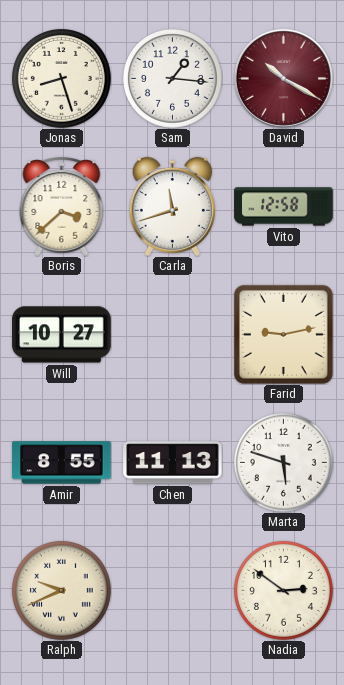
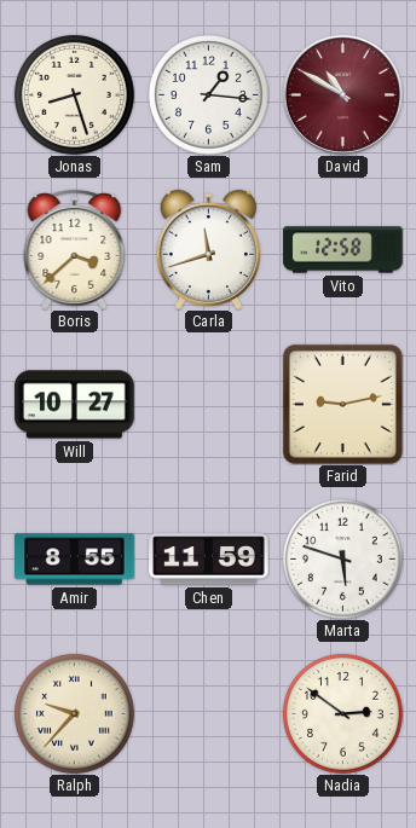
David: 10:20 -> 10:50
Chen: 11:13 -> 11:59
Ralph: 9:41 -> 9:37
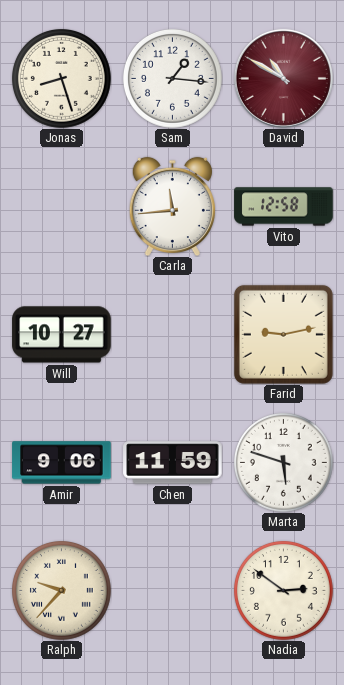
Boris: 3:38 -> none
Carla: 11:42 -> 11:44
Amir: 8:55 -> 9:06
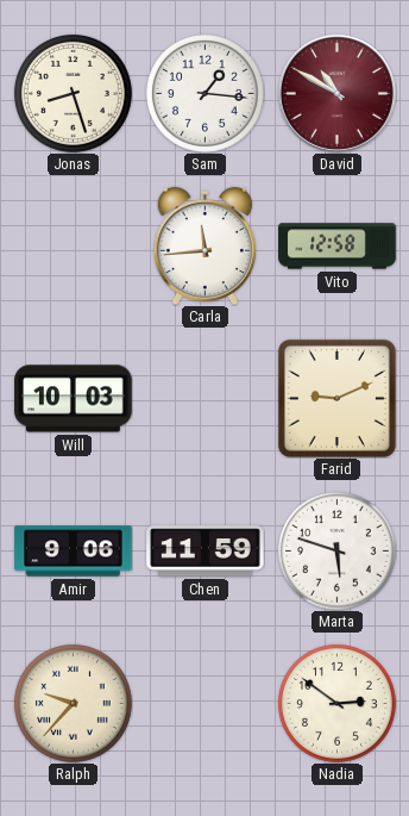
Will: 10:27 -> 10:03
Farid: 9:13 -> 9:11
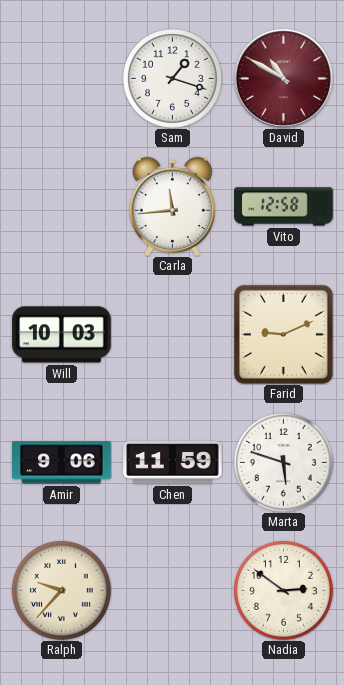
Jonas: 8:27 -> none
Sam: 1:16 -> 1:18
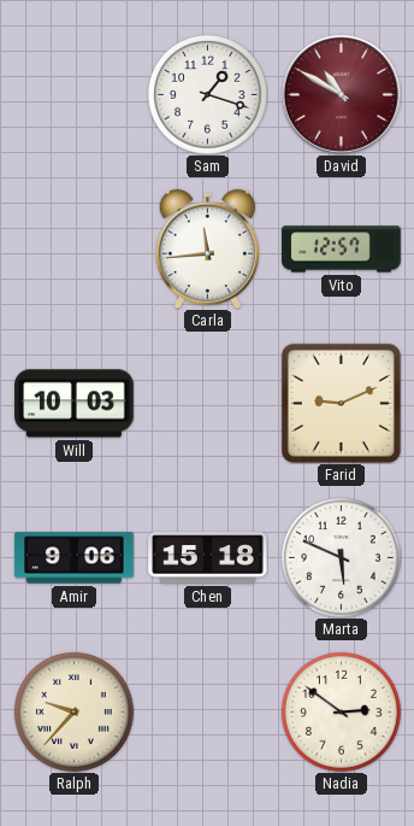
Vito: 12:58 -> 12:57
Chen: 11:59 -> 15:18
Marta: 5:48 -> 5:49
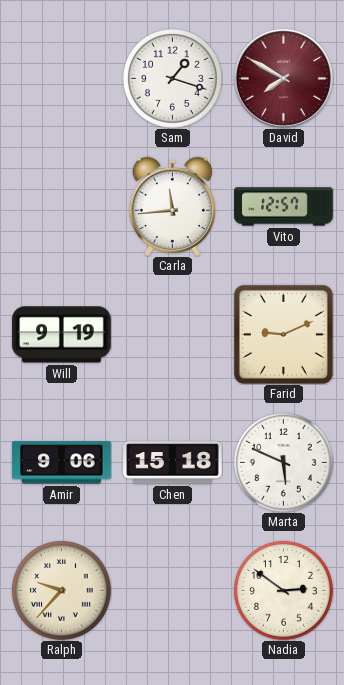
David: 10:50 -> 7:50
Will: 10:03 -> 9:19
